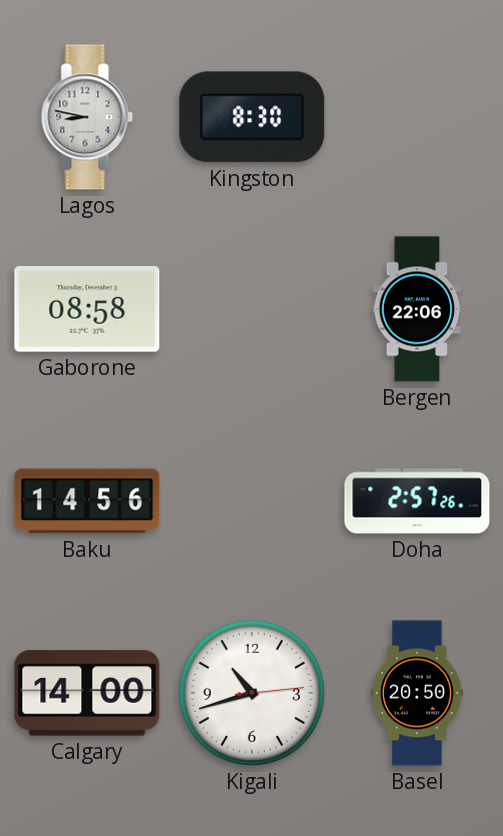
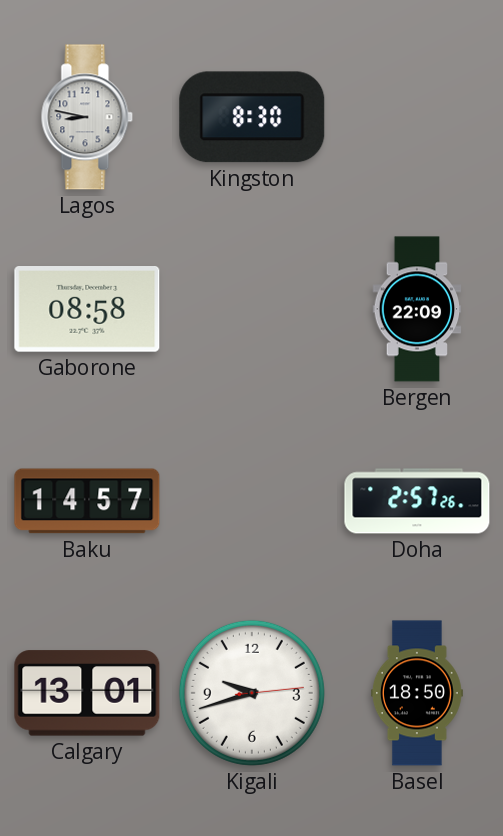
Bergen: 22:06 -> 22:09
Baku: 14:56 -> 14:57
Calgary: 14:00 -> 13:01
Kigali: 10:42 -> 9:42
Basel: 20:50 -> 18:50
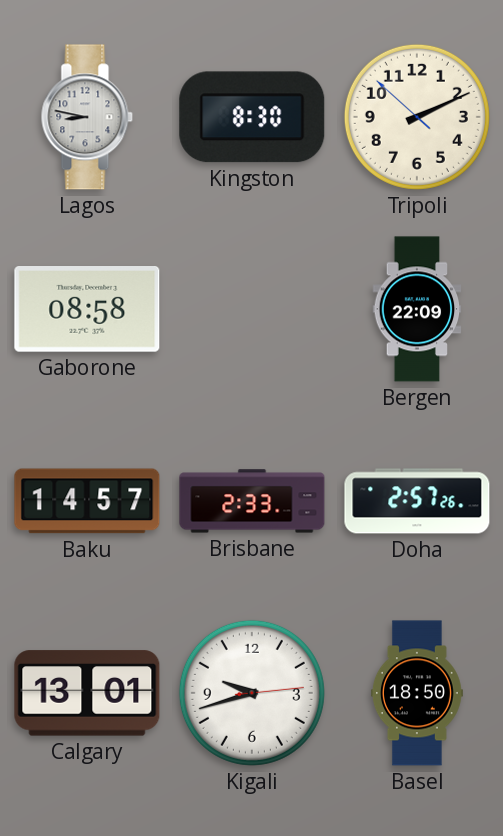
Tripoli: none -> 2:10
Brisbane: none -> 2:33
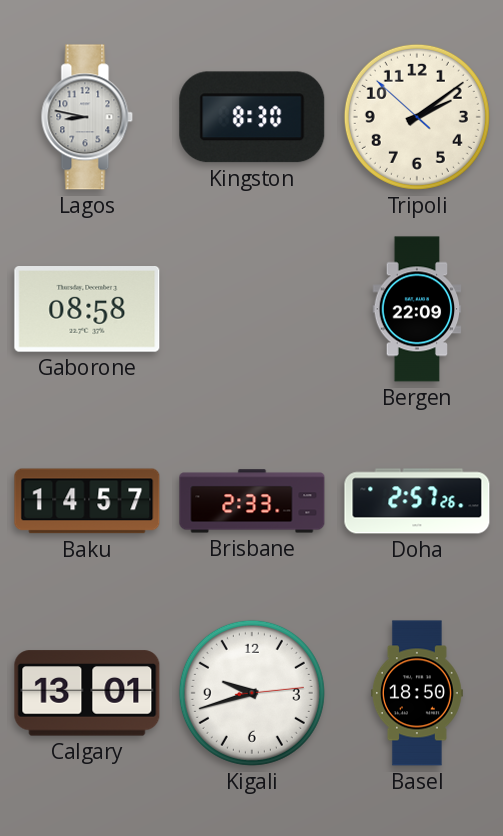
Tripoli: 2:10 -> 2:08
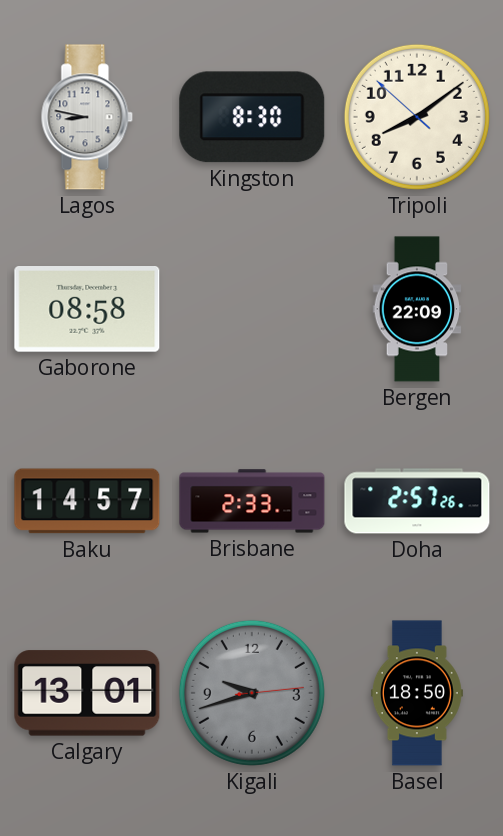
Tripoli: 2:08 -> 8:08
Kigali dial: white -> grey
